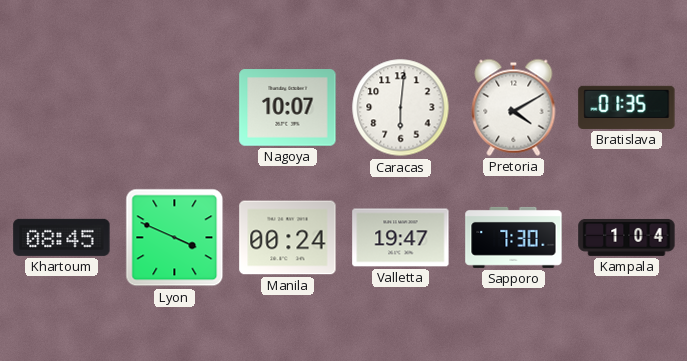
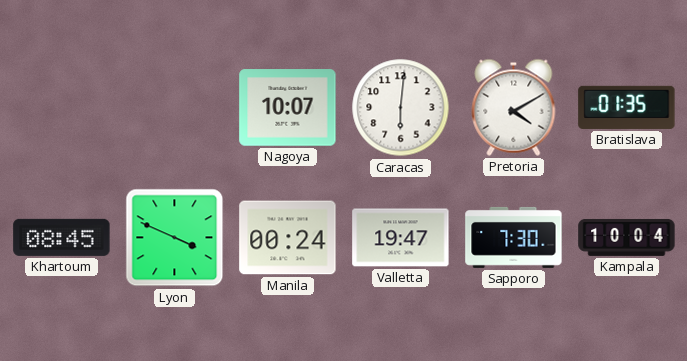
Kampala: 1:04 -> 10:04
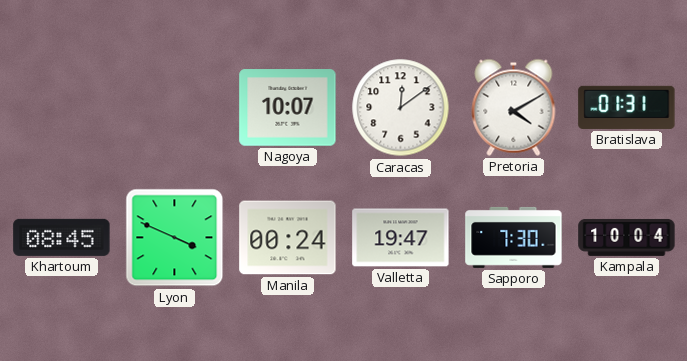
Caracas: 6:01 -> 12:09
Bratislava: 01:35 -> 01:31
